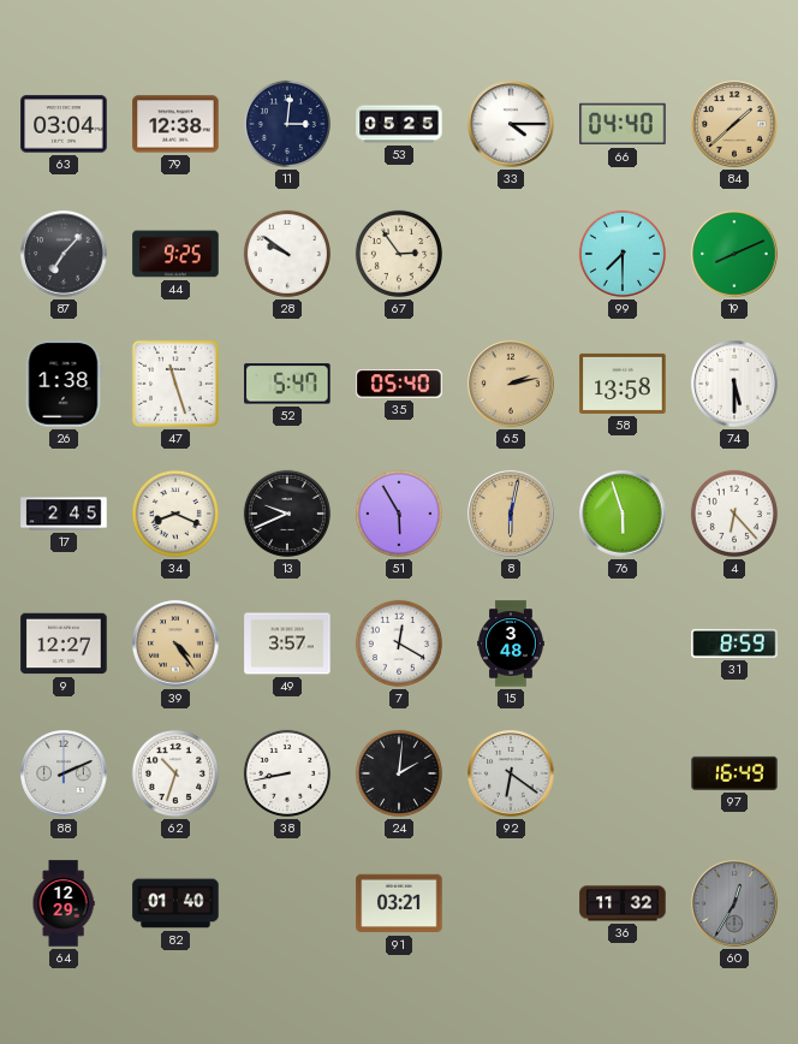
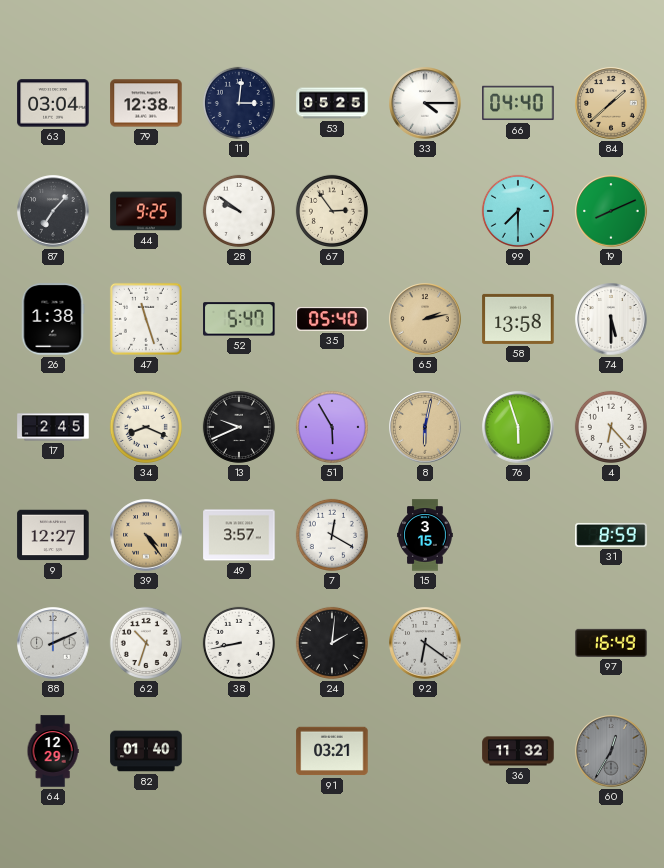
15: 3:48 -> 3:15
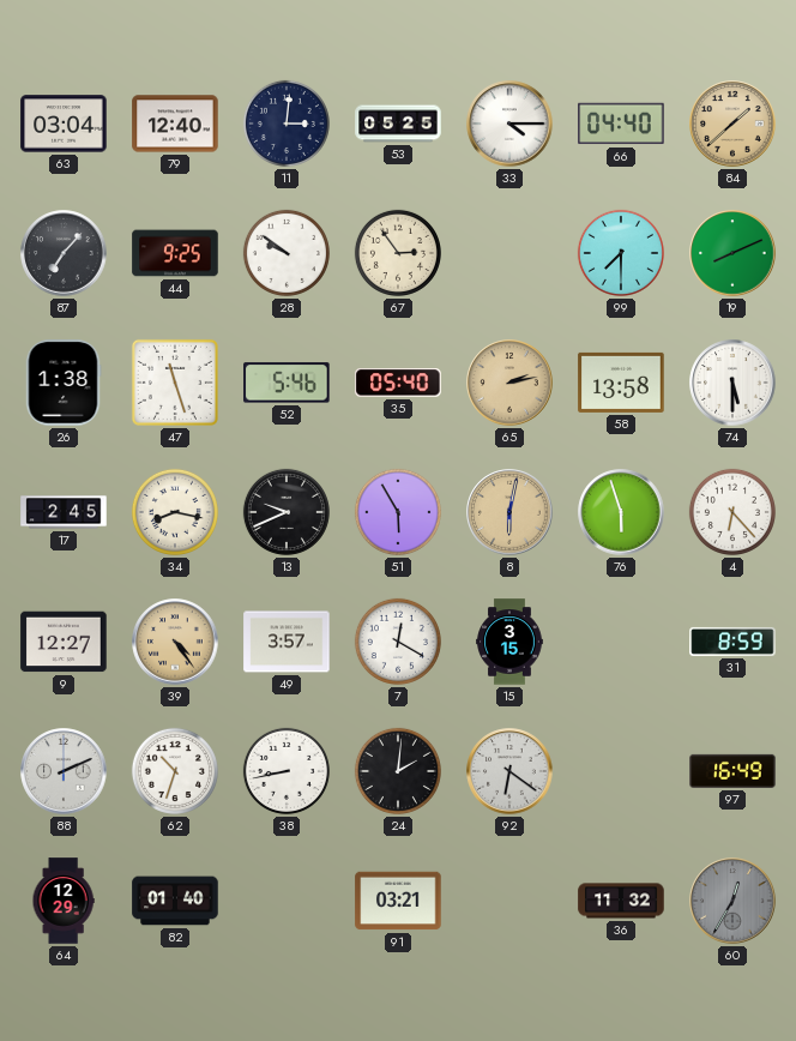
79: 12:38 -> 12:40
52: 5:47 -> 5:46
34: 8:19 -> 8:17
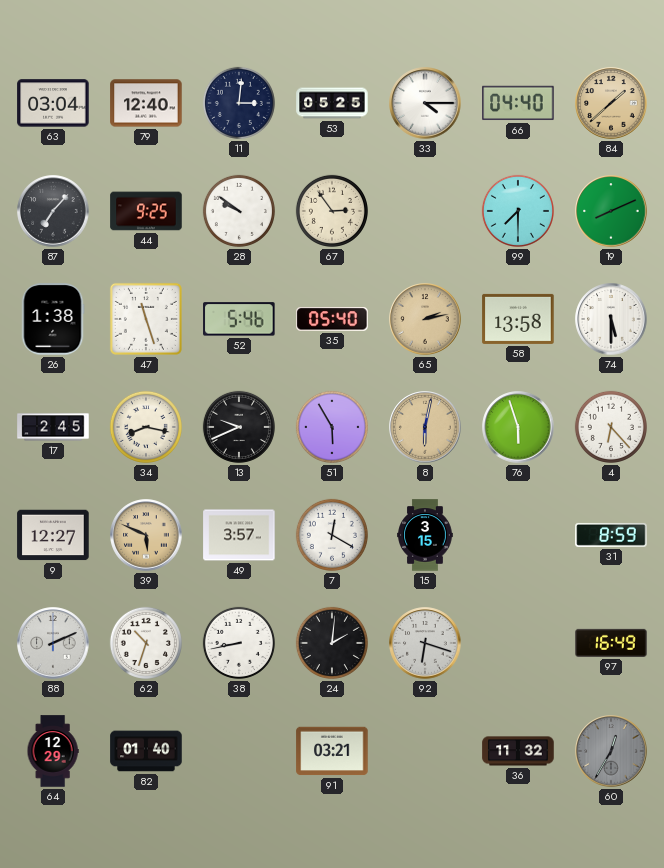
39: 4:24 -> 5:49
92: 6:21 -> 6:18
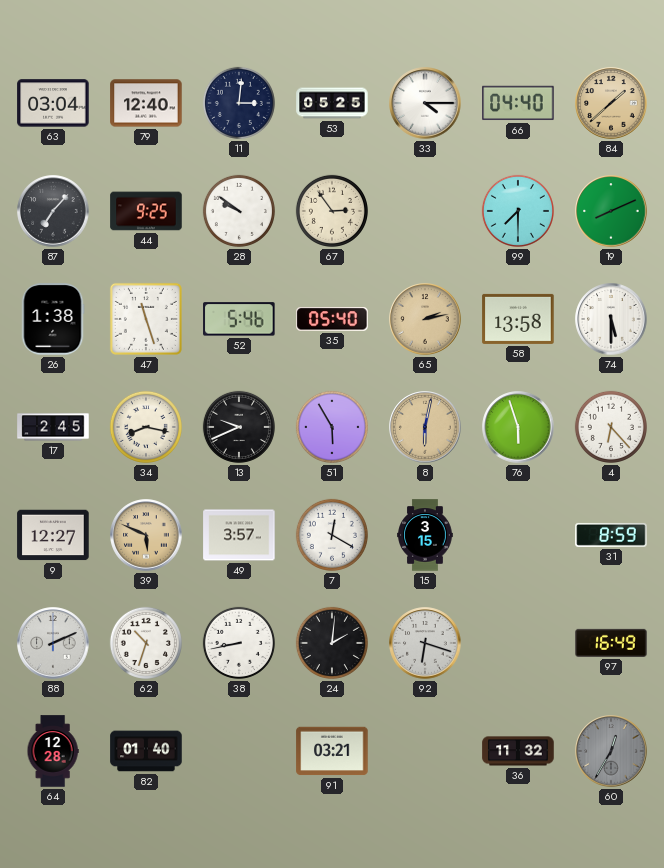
64: 12:29 -> 12:28
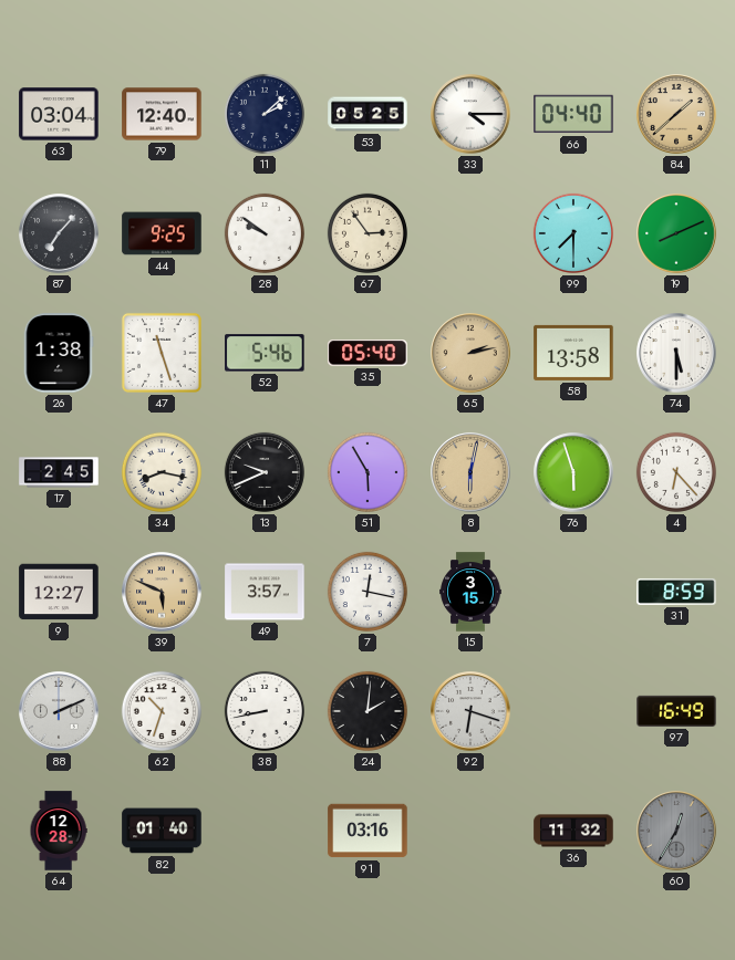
11: 3:01 -> 2:08
7: 12:20 -> 12:17
91: 03:21 -> 03:16
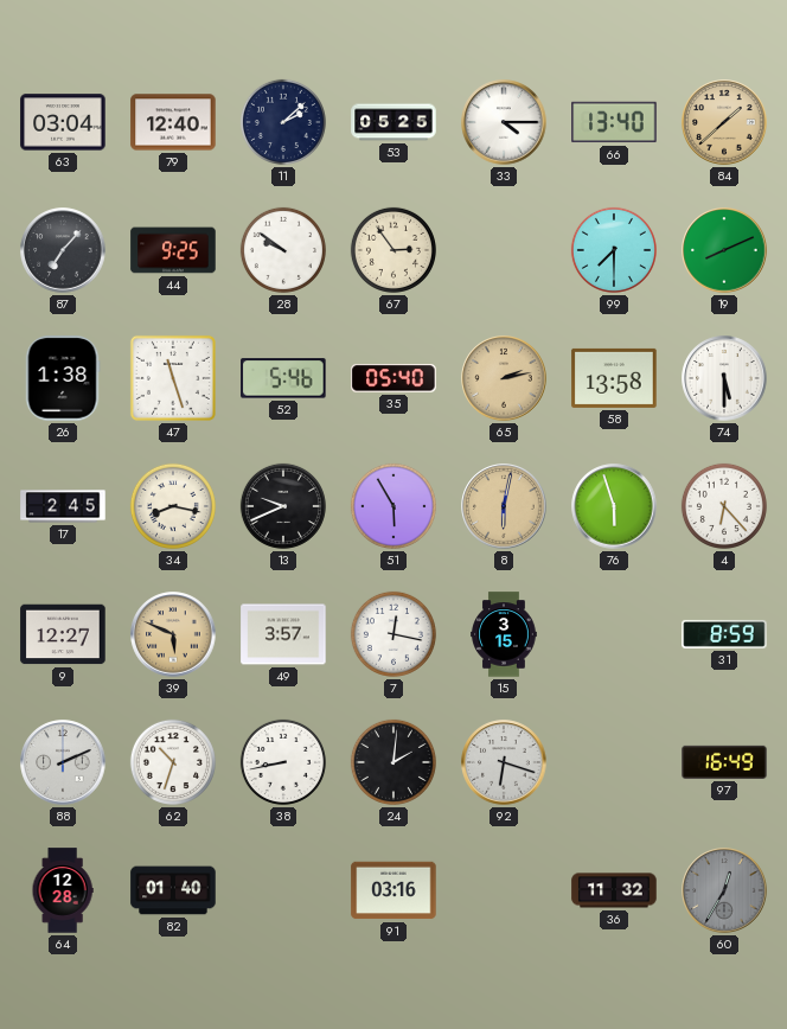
66: 04:40 -> 13:40
